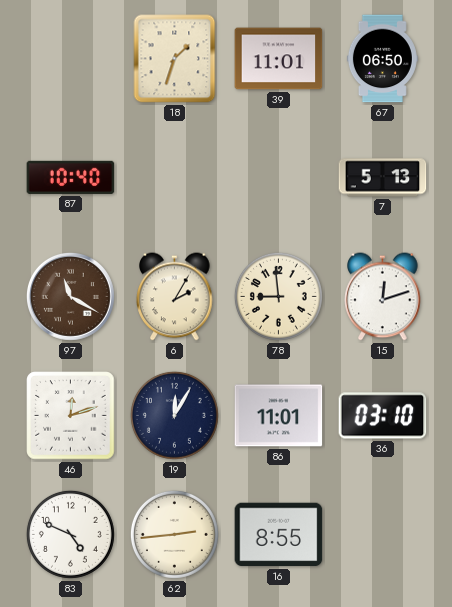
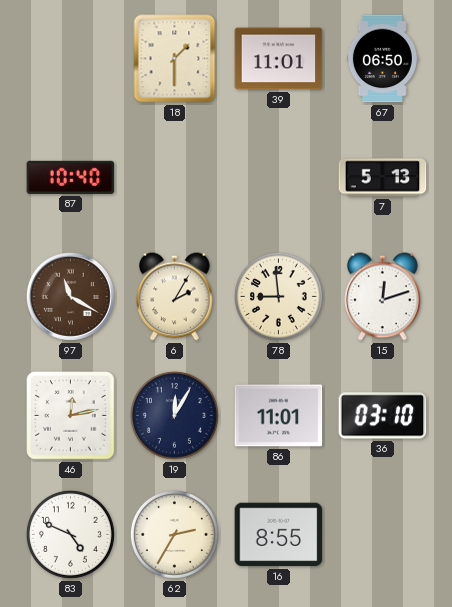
18: 1:33 -> 1:30
46: 12:12 -> 12:13
62: 2:44 -> 2:35
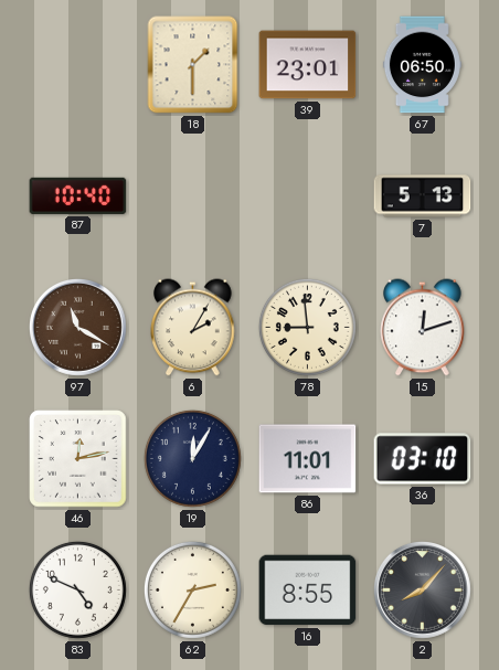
39: 11:01 -> 23:01
2: none -> 8:07
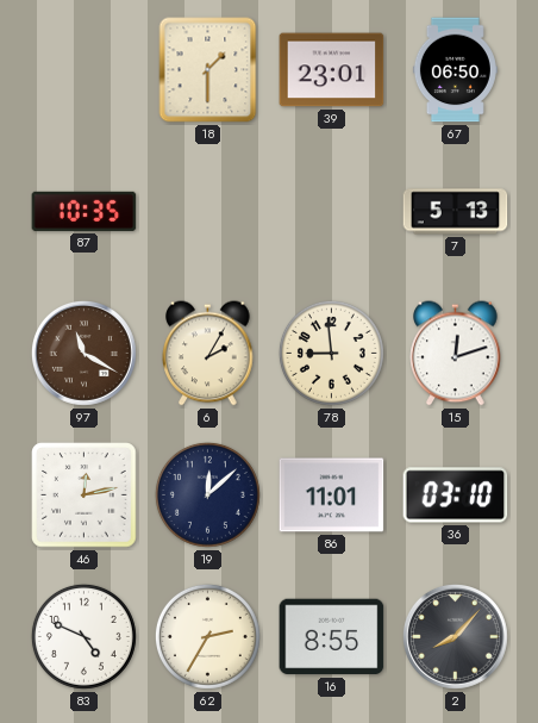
87: 10:40 -> 10:35
19: 12:05 -> 12:08
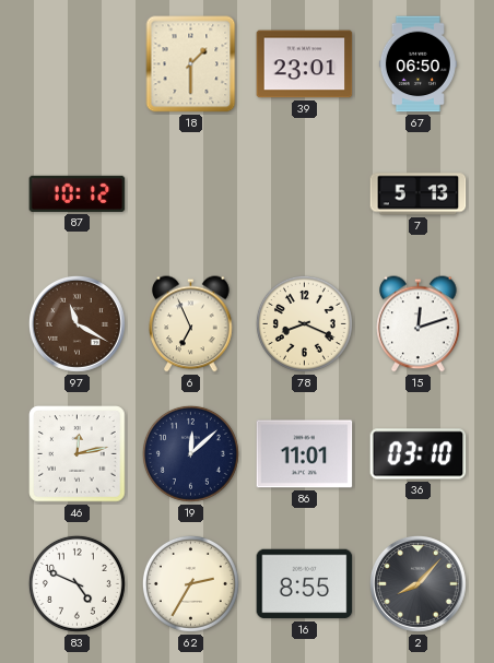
87: 10:35 -> 10:12
6: 2:05 -> 6:56
78: 8:59 -> 8:19
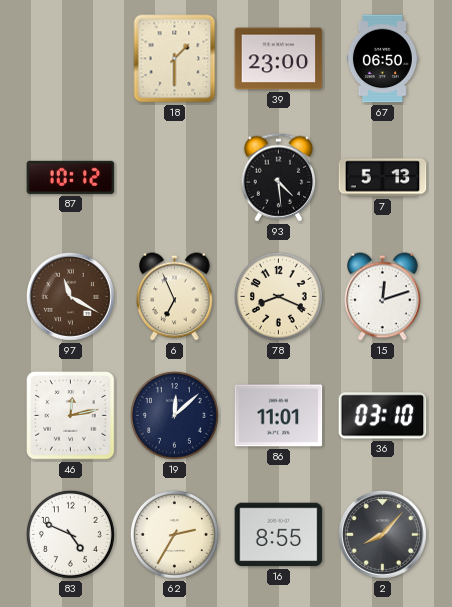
39: 23:01 -> 23:00
93: none -> 4:29
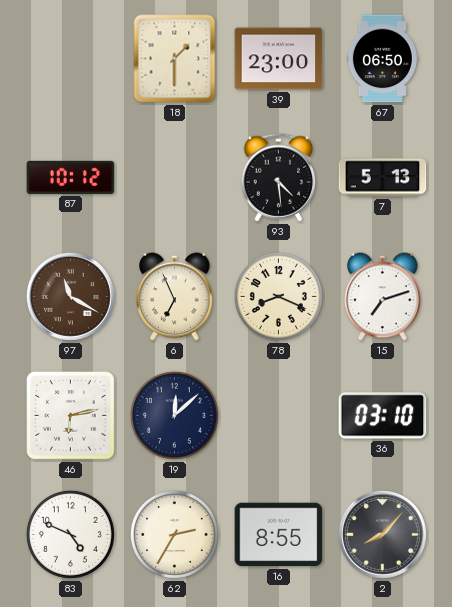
15: 12:12 -> 7:12
46: 12:13 -> 6:13
86: 11:01 -> none
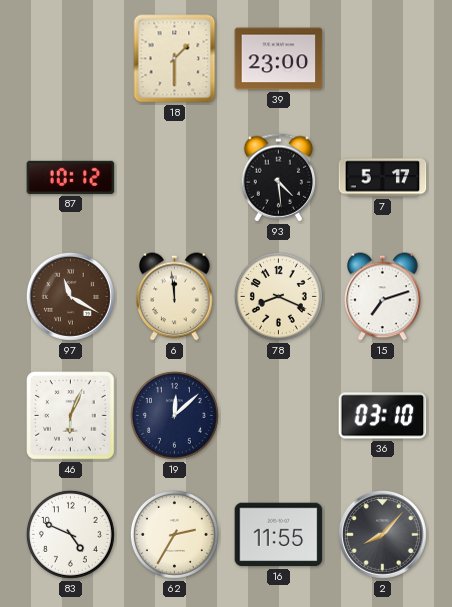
67: 06:50 -> none
7: 5:13 -> 5:17
6: 6:56 -> 11:59
46: 6:13 -> 6:04
16: 8:55 -> 11:55
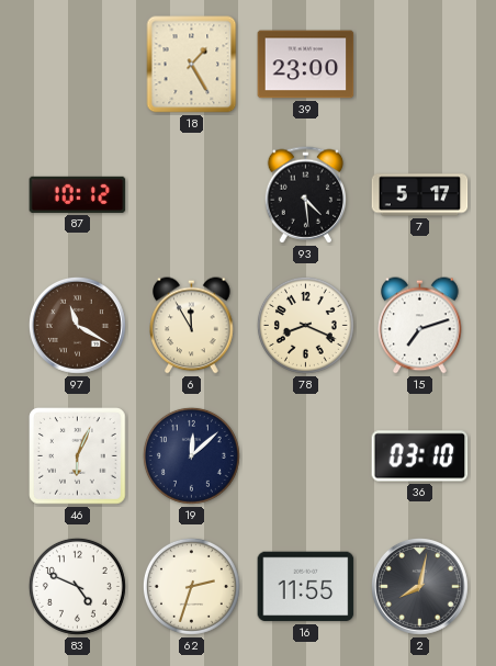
18: 1:30 -> 1:25
6: 11:59 -> 11:55
62: 2:35 -> 2:33
2: 8:07 -> 8:02
